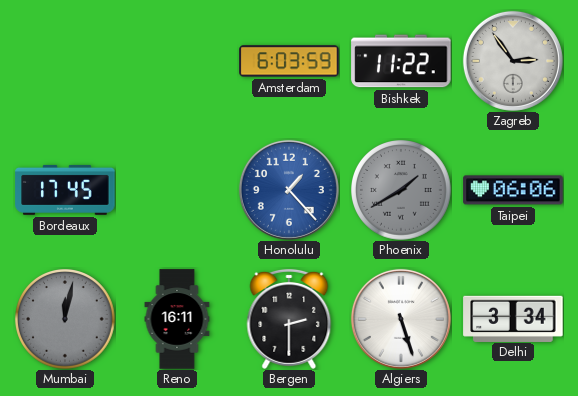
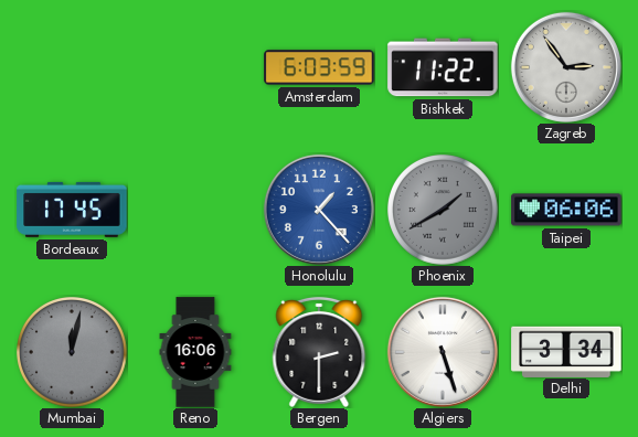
Reno: 16:11 -> 16:06
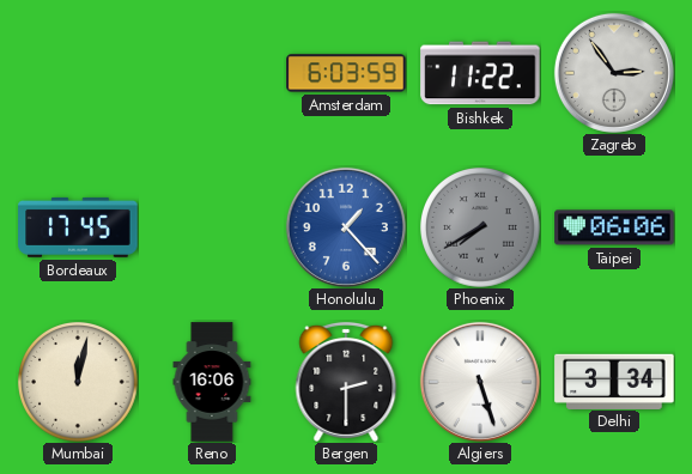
Phoenix: 1:40 -> 7:40
Mumbai dial: grey -> cream
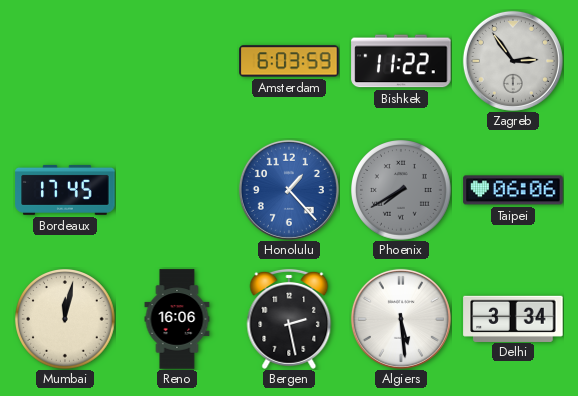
Bergen: 2:30 -> 2:28
Algiers: 5:27 -> 5:29
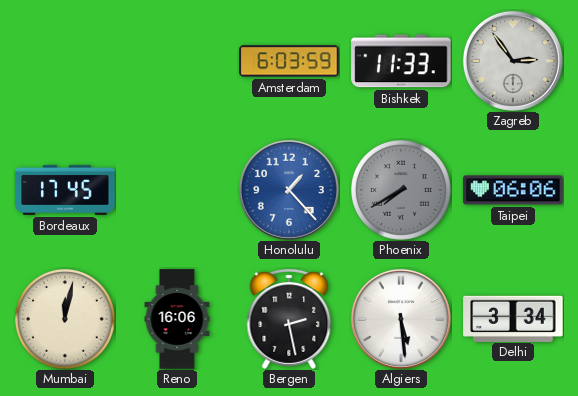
Bishkek: 11:22 -> 11:33
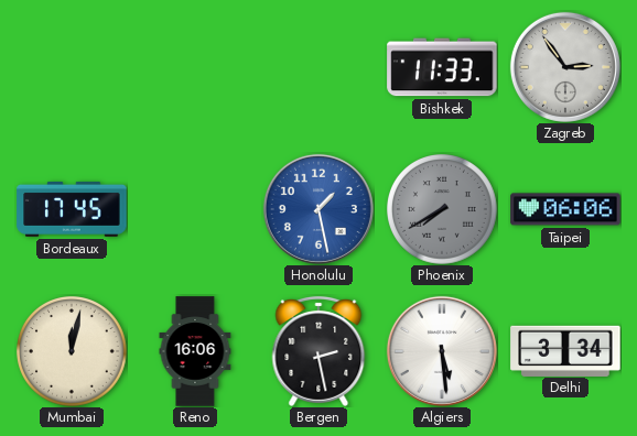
Amsterdam: 6:03 -> none
Honolulu: 1:23 -> 1:28
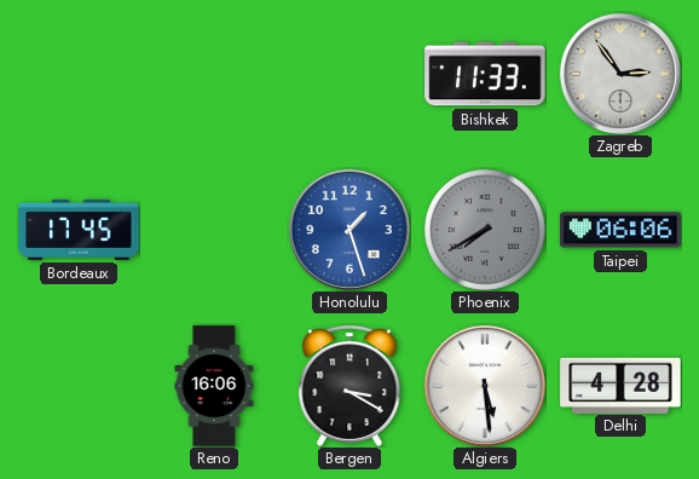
Honolulu: 1:28 -> 1:27
Mumbai: 12:02 -> none
Bergen: 2:28 -> 3:20
Delhi: 3:34 -> 4:28
